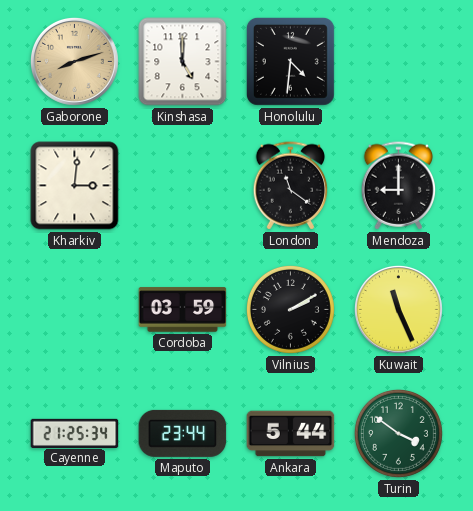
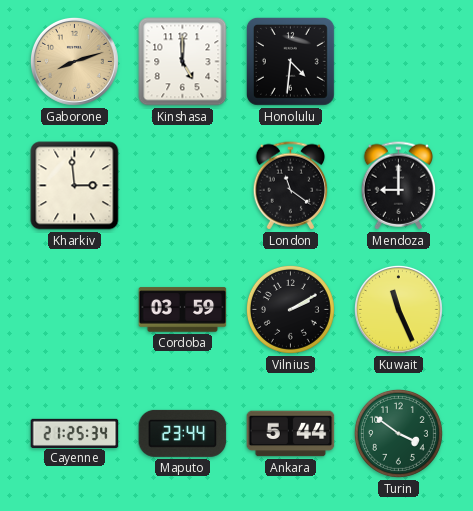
Kharkiv: 3:01 -> 2:59
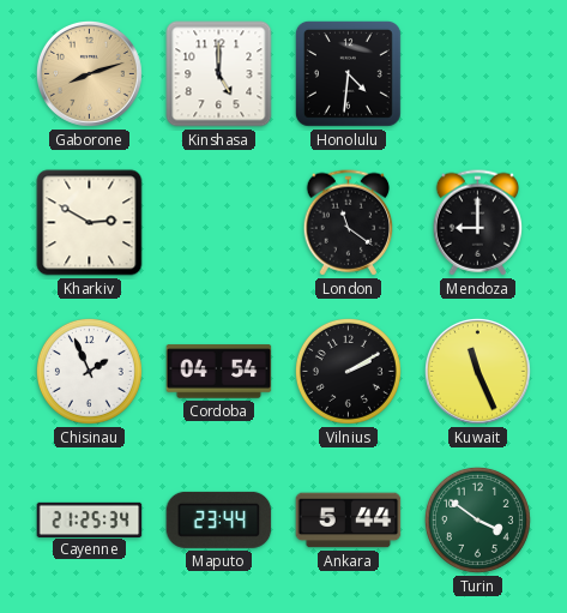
Kharkiv: 2:59 -> 2:50
Chisinau: none -> 1:56
Cordoba: 03:59 -> 04:54
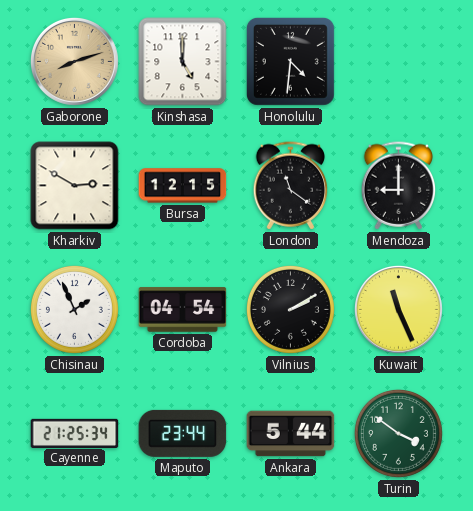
Bursa: none -> 12:15
